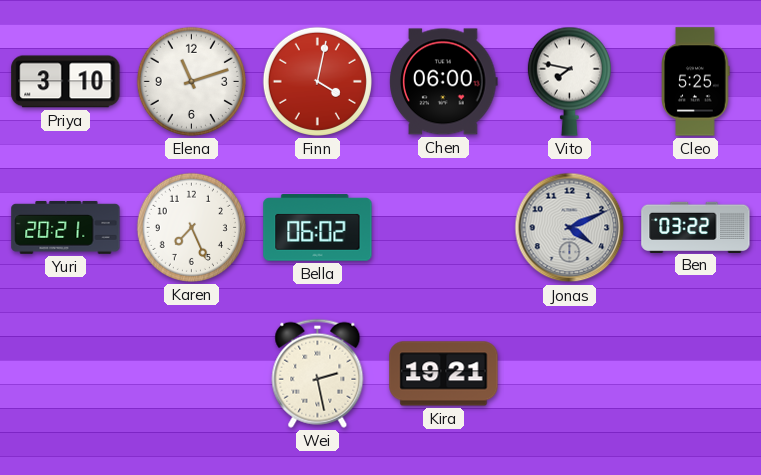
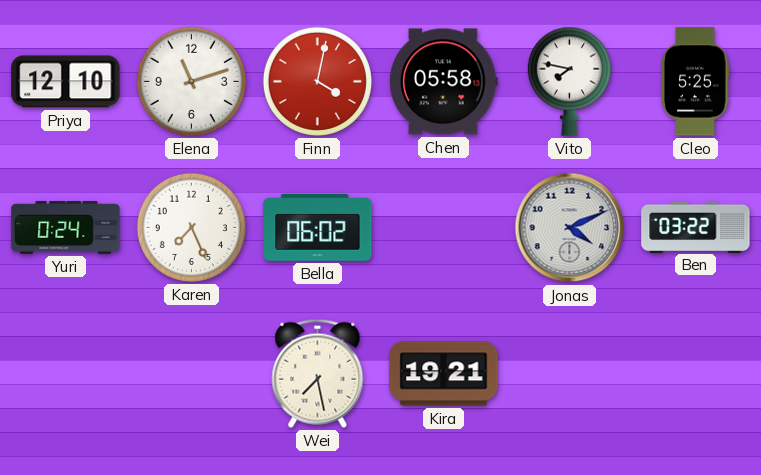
Priya: 3:10 -> 12:10
Chen: 06:00 -> 05:58
Yuri: 20:21 -> 0:24
Wei: 2:28 -> 7:28
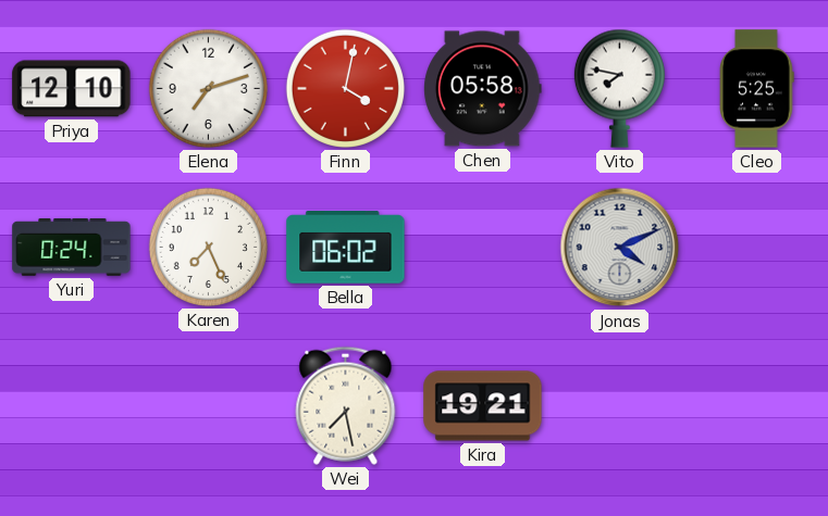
Elena: 11:12 -> 7:12
Ben: 03:22 -> none
